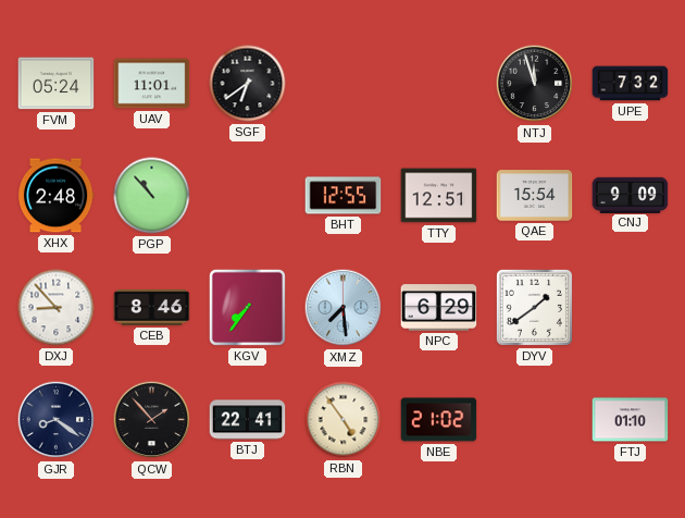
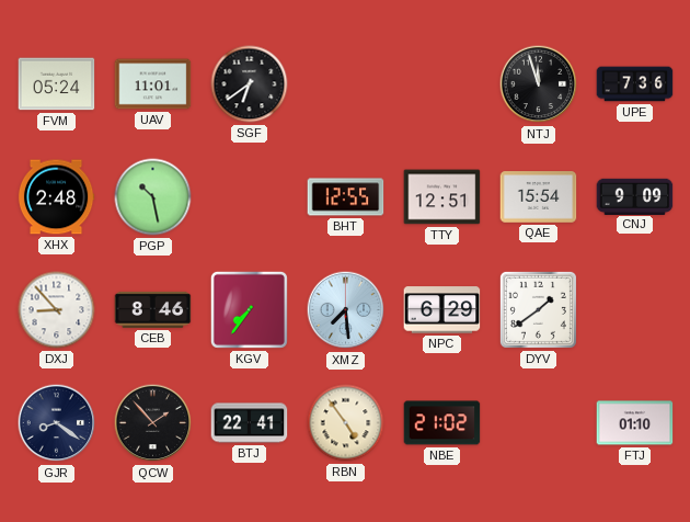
UPE: 7:32 -> 7:36
PGP: 10:53 -> 10:28
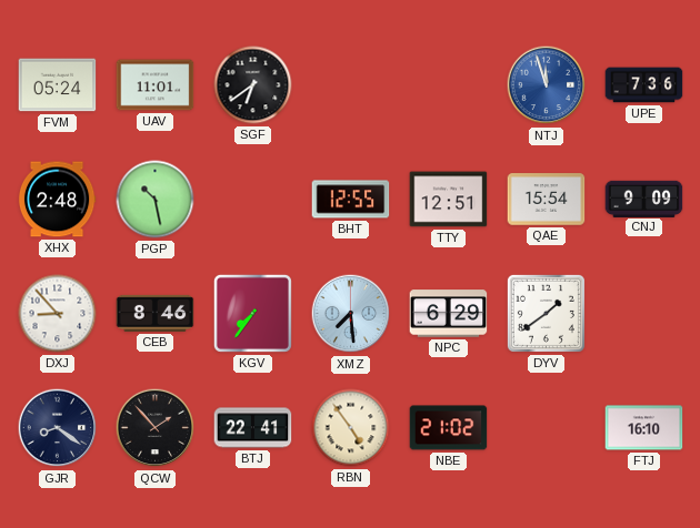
NTJ dial: black -> blue
FTJ: 01:10 -> 16:10
